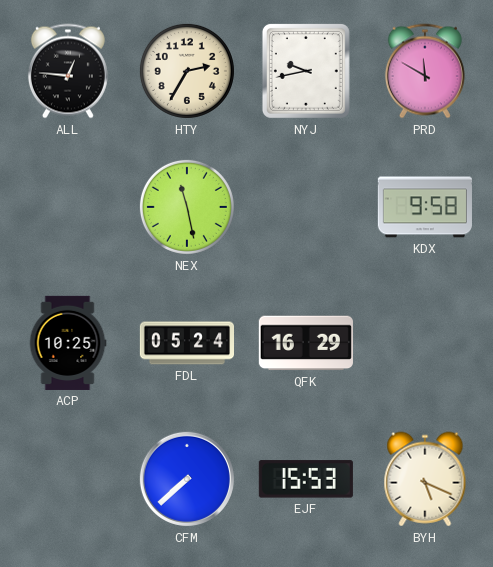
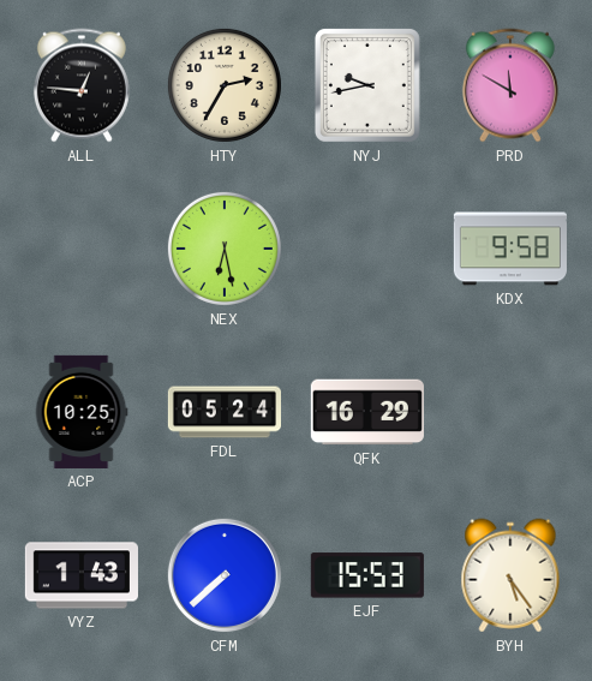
NEX: 11:28 -> 6:28
VYZ: none -> 1:43
BYH: 5:19 -> 5:24
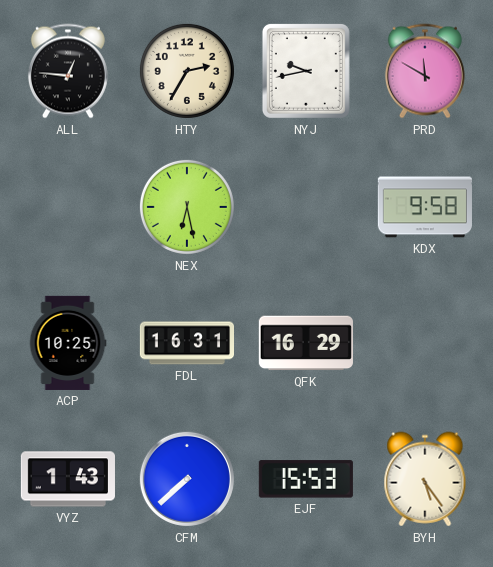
FDL: 05:24 -> 16:31
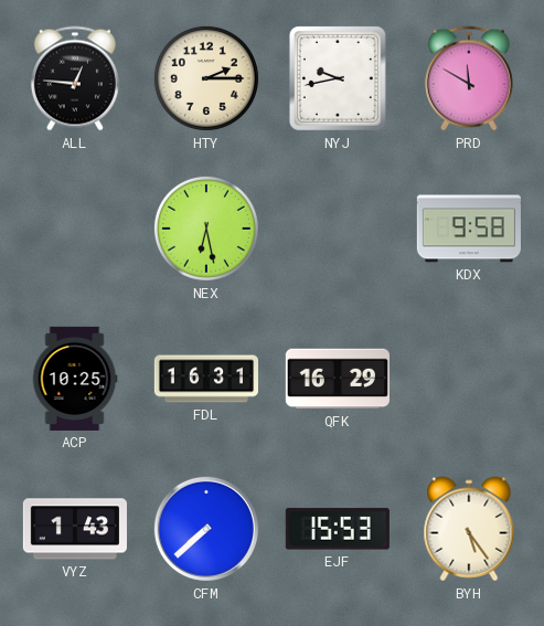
HTY: 2:35 -> 2:15
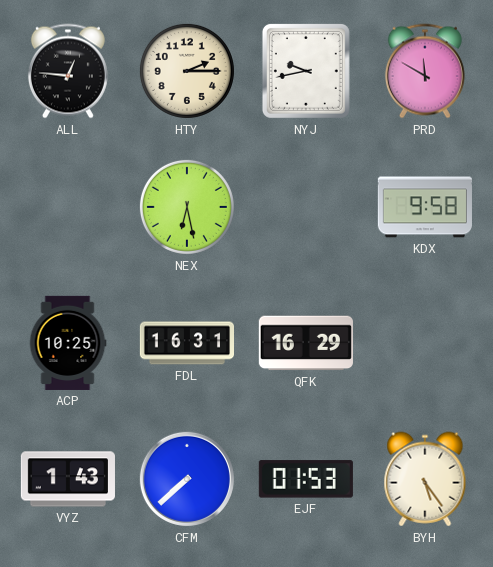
EJF: 15:53 -> 01:53
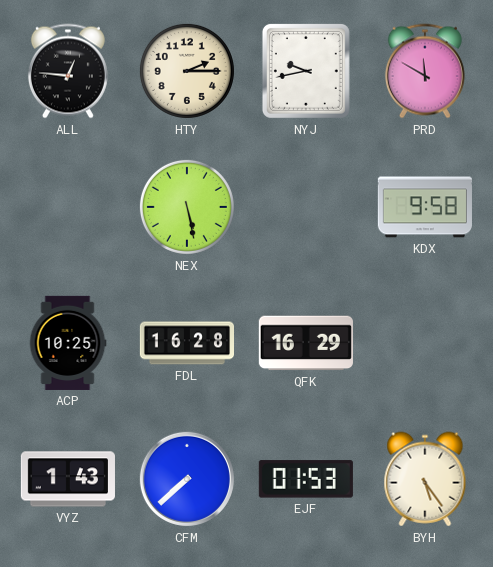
NEX: 6:28 -> 5:28
FDL: 16:31 -> 16:28
